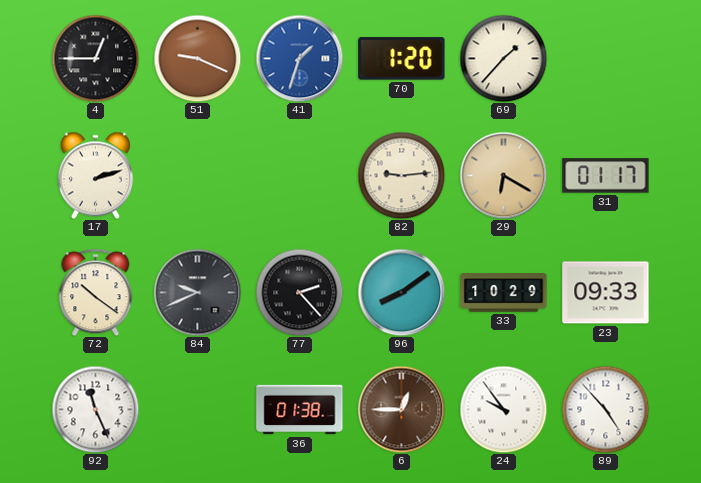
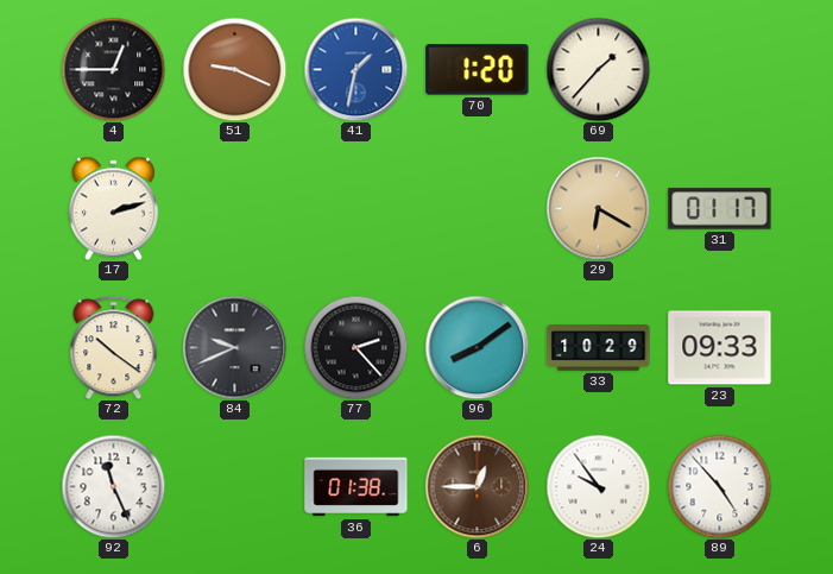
41: 1:33 -> 1:32
82: 9:14 -> none
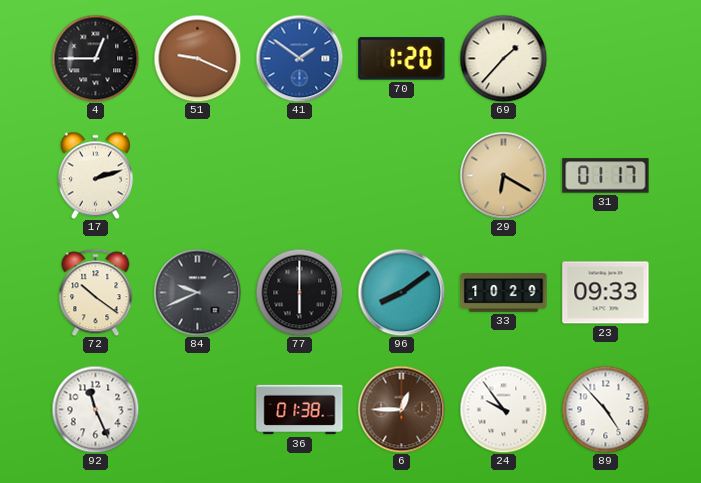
41: 1:32 -> 1:51
77: 2:23 -> 6:00
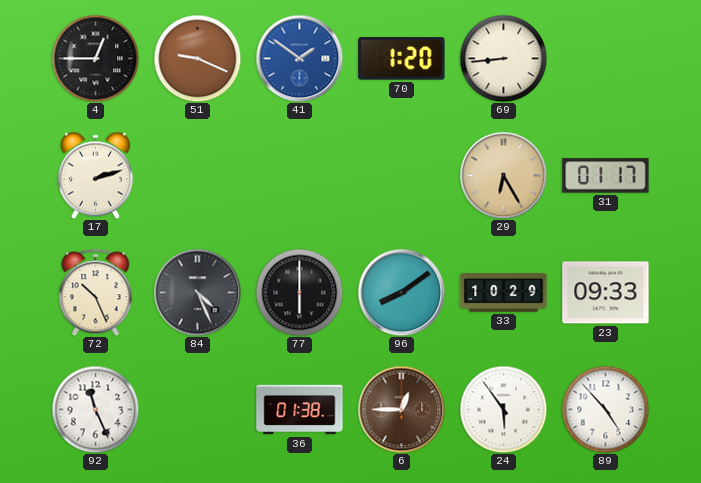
69: 1:37 -> 8:44
29: 6:20 -> 6:25
72: 10:21 -> 10:26
84: 9:41 -> 4:26
24: 9:54 -> 5:54
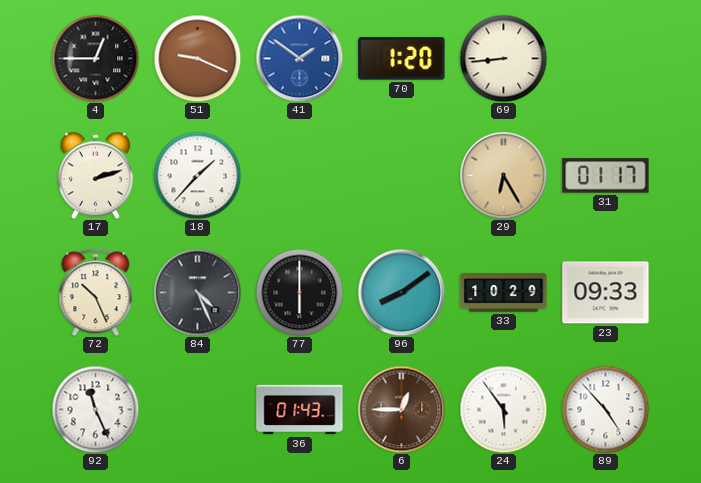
18: none -> 1:37
36: 01:38 -> 01:43
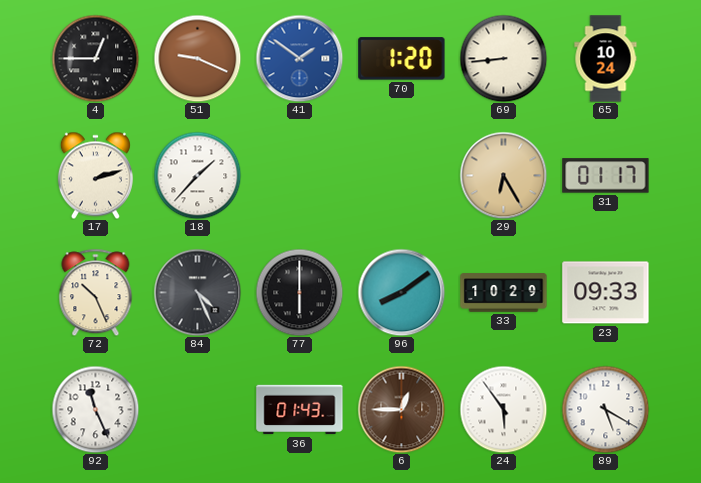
65: none -> 10:24
89: 4:53 -> 5:20
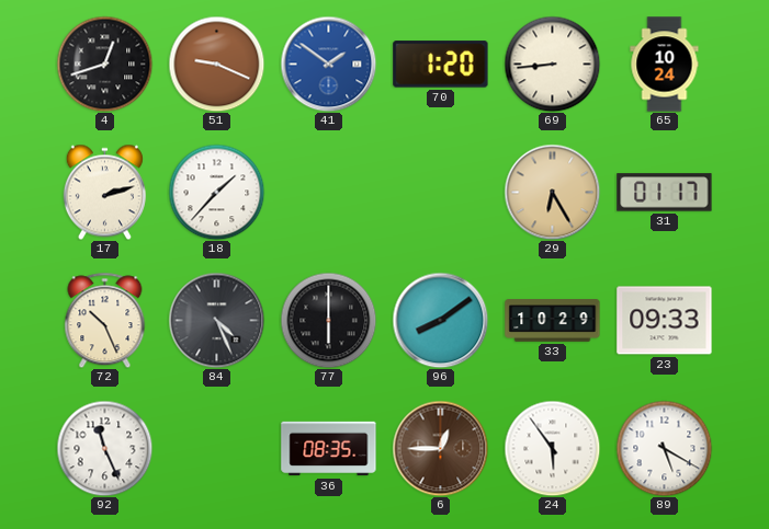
4: 12:45 -> 12:42
36: 01:43 -> 08:35
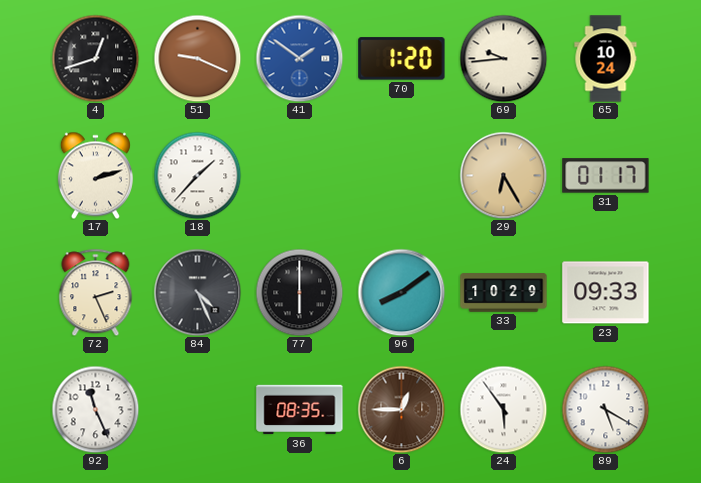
69: 8:44 -> 9:44
72: 10:26 -> 2:26
